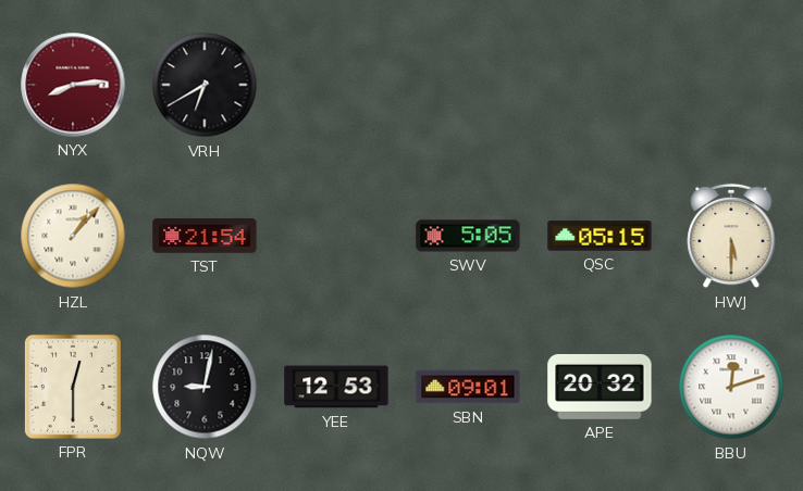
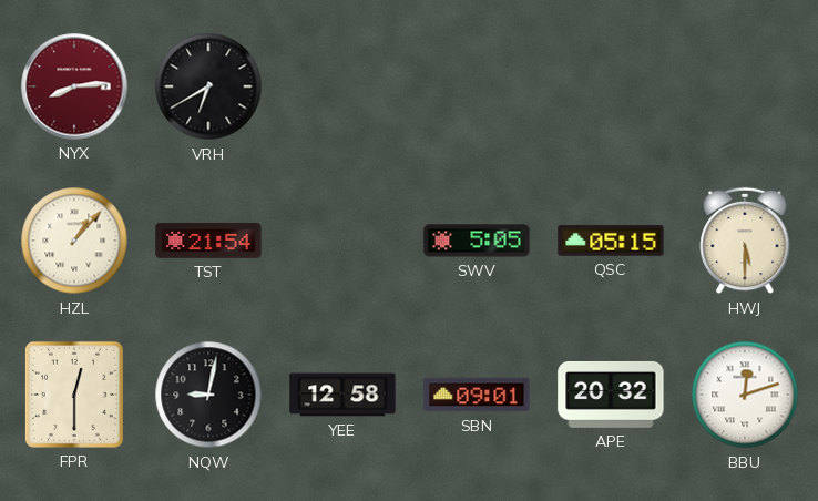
YEE: 12:53 -> 12:58
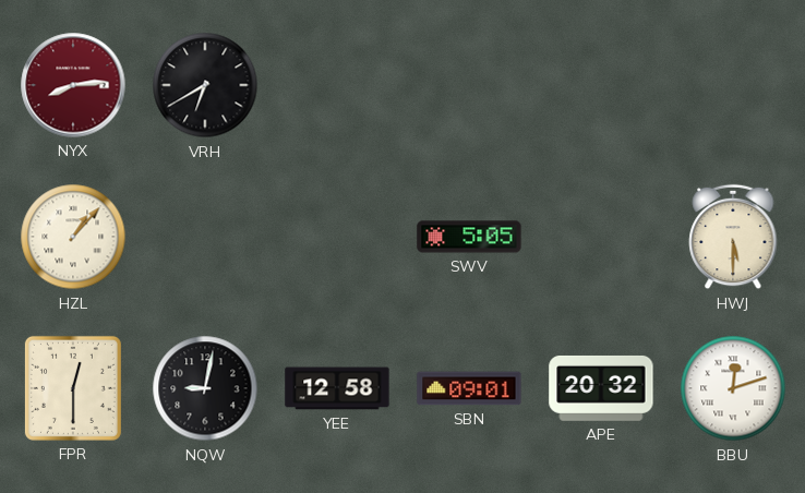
TST: 21:54 -> none
QSC: 05:15 -> none
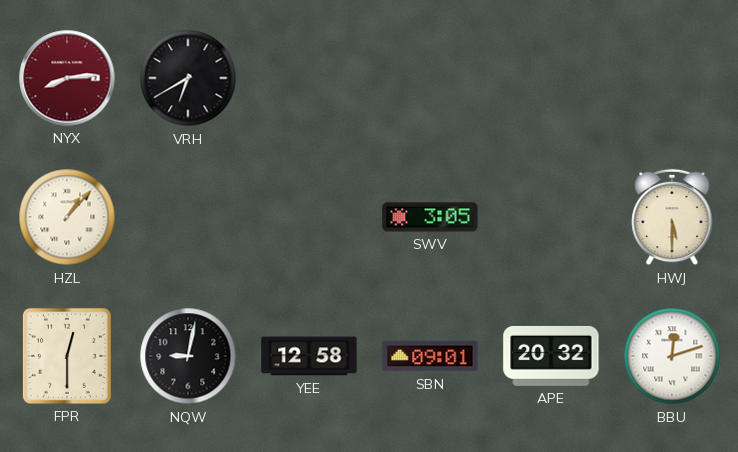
SWV: 5:05 -> 3:05
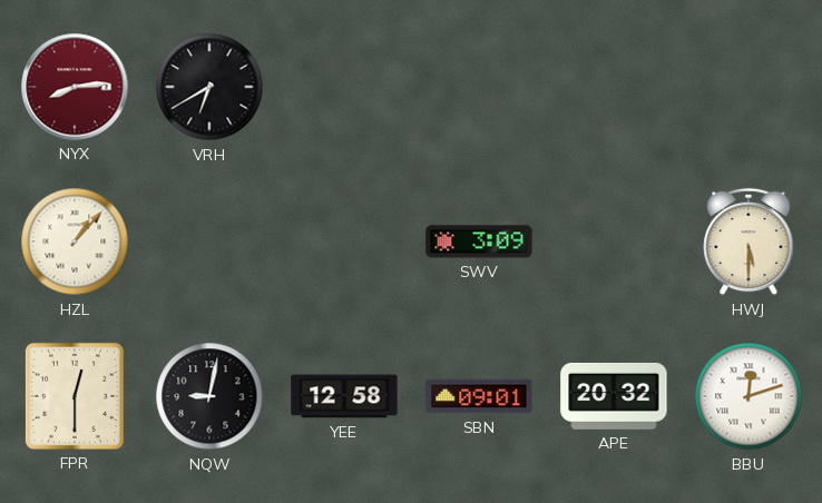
SWV: 3:05 -> 3:09
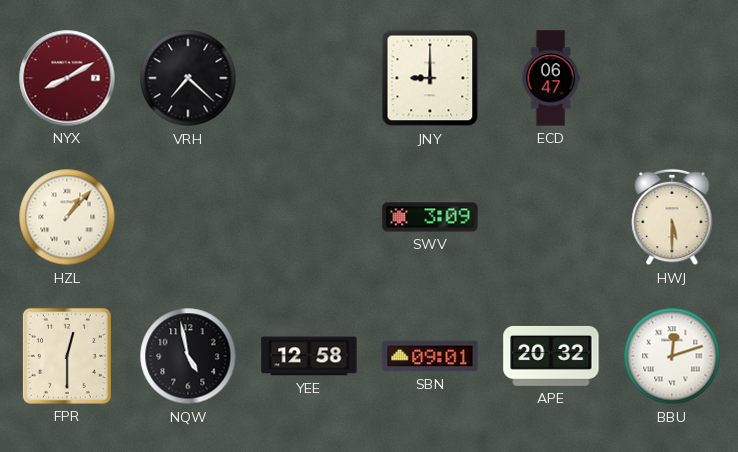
NYX: 8:14 -> 8:10
VRH: 6:40 -> 7:22
JNY: none -> 9:00
ECD: none -> 06:47
NQW: 9:02 -> 4:58
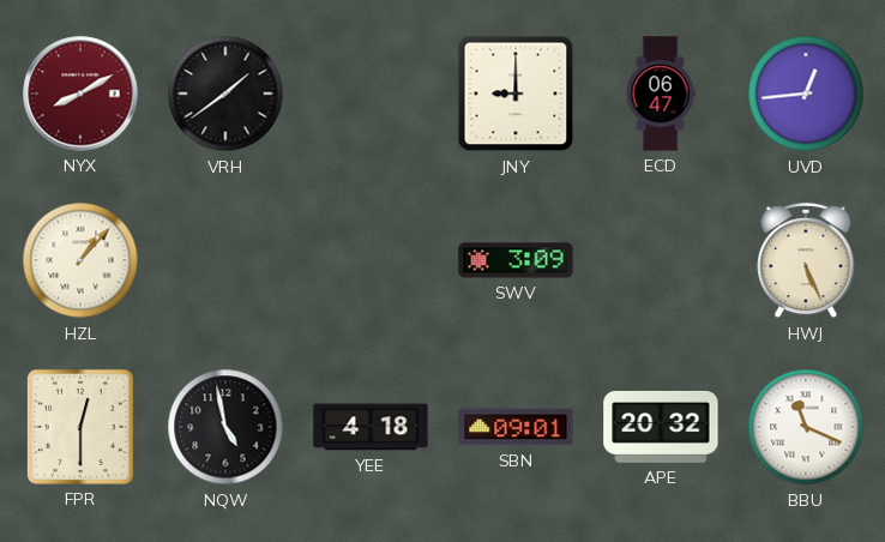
VRH: 7:22 -> 1:39
UVD: none -> 12:44
HWJ: 5:30 -> 5:26
YEE: 12:58 -> 4:18
BBU: 12:12 -> 11:19
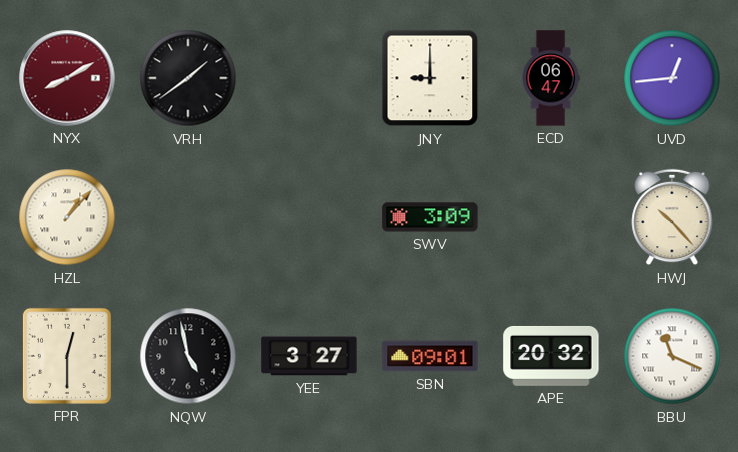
HWJ: 5:26 -> 10:23
YEE: 4:18 -> 3:27
